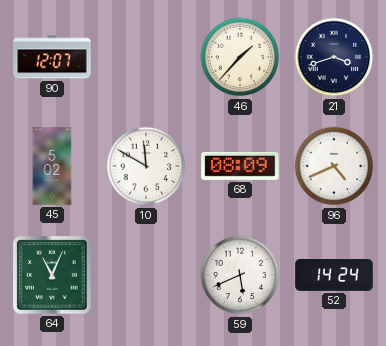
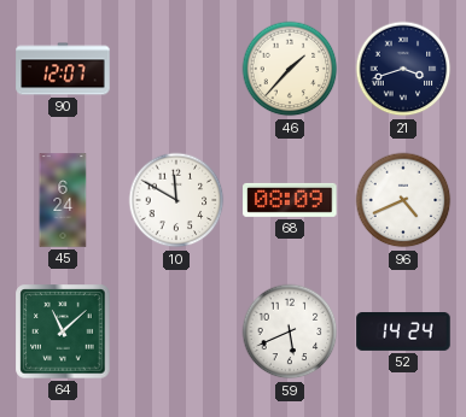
45: 5:02 -> 6:24
64: 11:04 -> 11:08
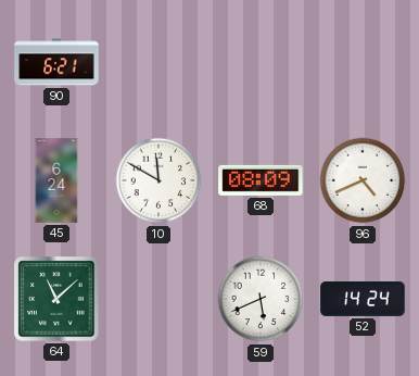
90: 12:07 -> 6:21
46: 1:37 -> none
21: 3:42 -> none
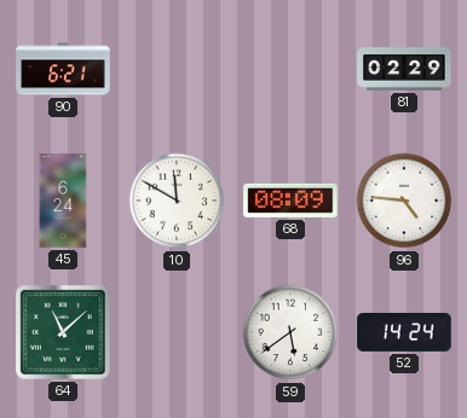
81: none -> 02:29
96: 4:41 -> 4:46
59: 5:41 -> 5:39
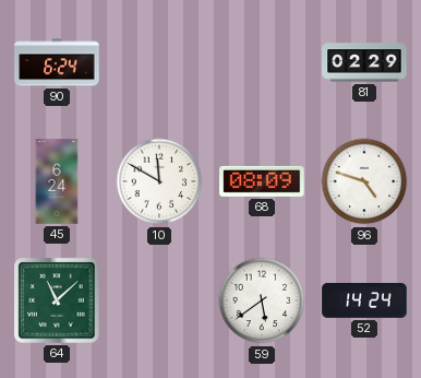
90: 6:21 -> 6:24
96: 4:46 -> 4:48
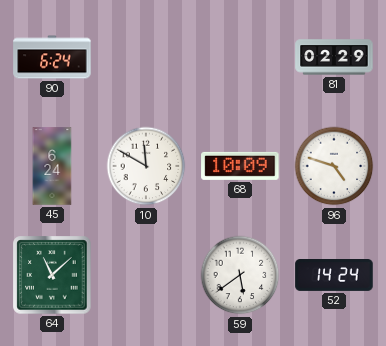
68: 08:09 -> 10:09
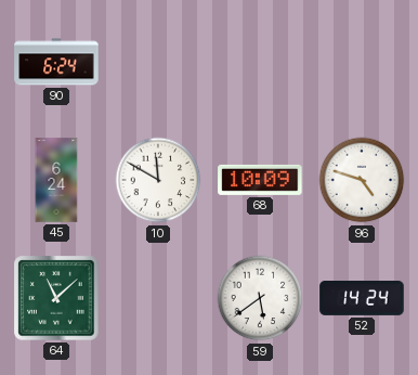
81: 02:29 -> none
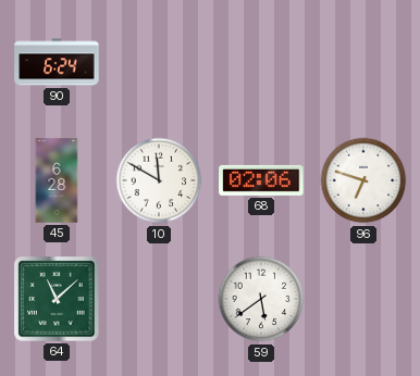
45: 6:24 -> 6:28
68: 10:09 -> 02:06
96: 4:48 -> 6:48
52: 14:24 -> none
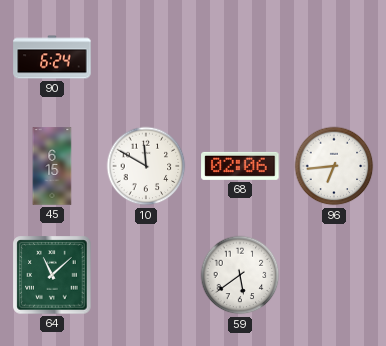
45: 6:28 -> 6:15
96: 6:48 -> 6:44
